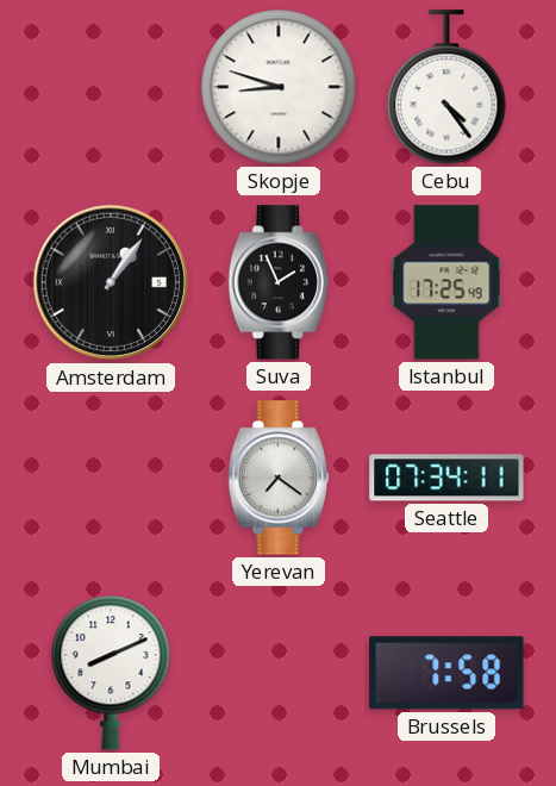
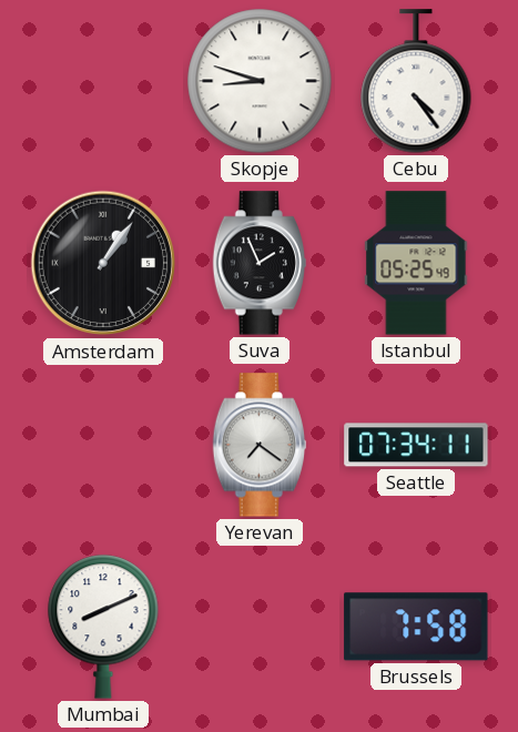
Istanbul: 17:25 -> 05:25
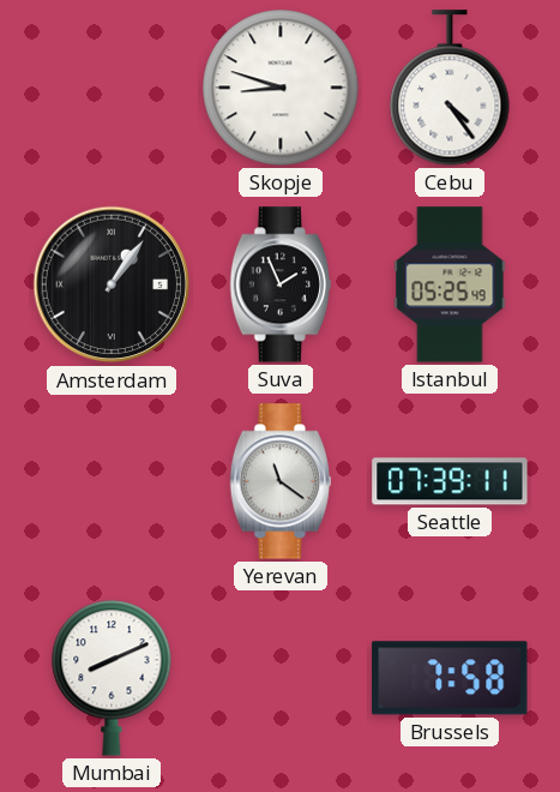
Yerevan: 7:21 -> 11:21
Seattle: 07:34 -> 07:39
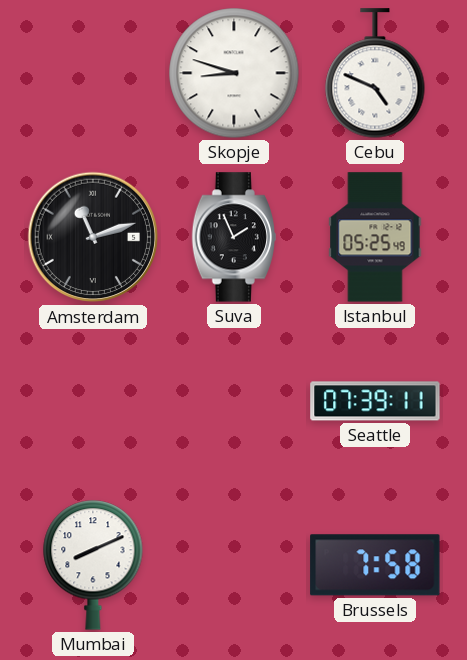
Cebu: 4:24 -> 4:49
Amsterdam: 1:06 -> 11:12
Yerevan: 11:21 -> none
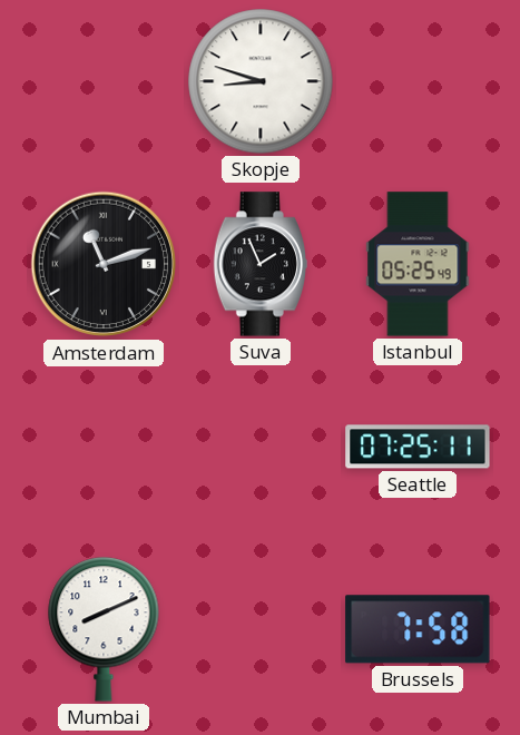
Cebu: 4:49 -> none
Seattle: 07:39 -> 07:25
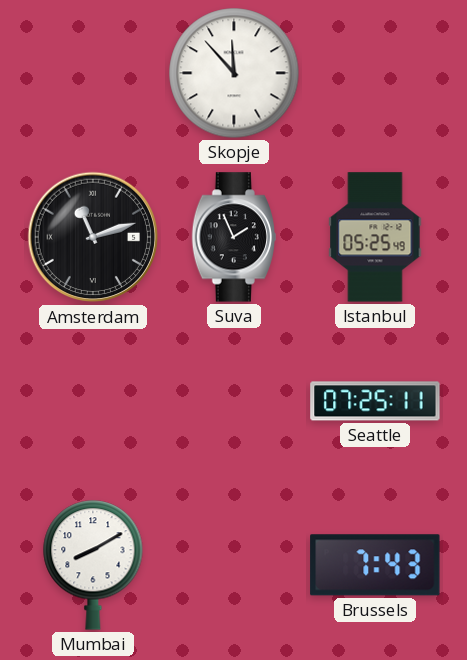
Skopje: 8:48 -> 11:53
Mumbai: 8:11 -> 8:10
Brussels: 7:58 -> 7:43
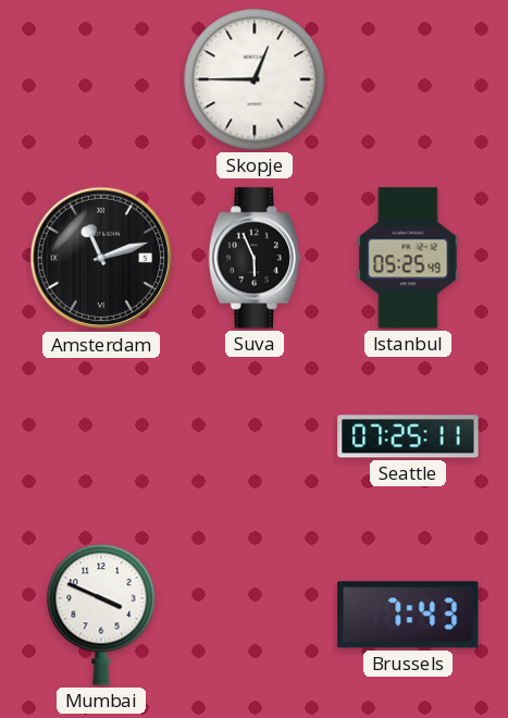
Skopje: 11:53 -> 12:45
Suva: 1:56 -> 5:56
Mumbai: 8:10 -> 3:49
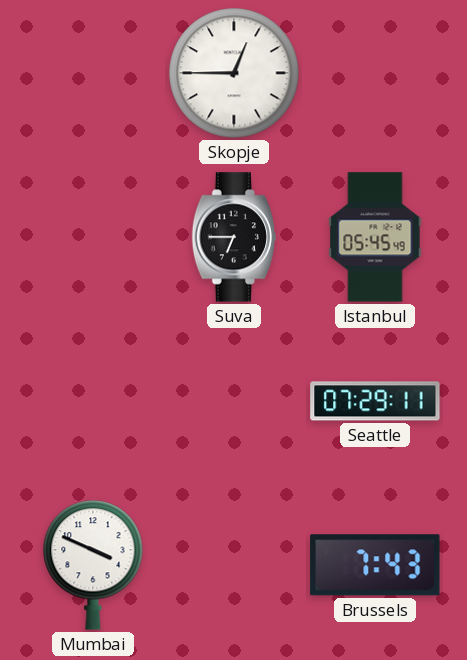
Amsterdam: 11:12 -> none
Suva: 5:56 -> 6:45
Istanbul: 05:25 -> 05:45
Seattle: 07:25 -> 07:29
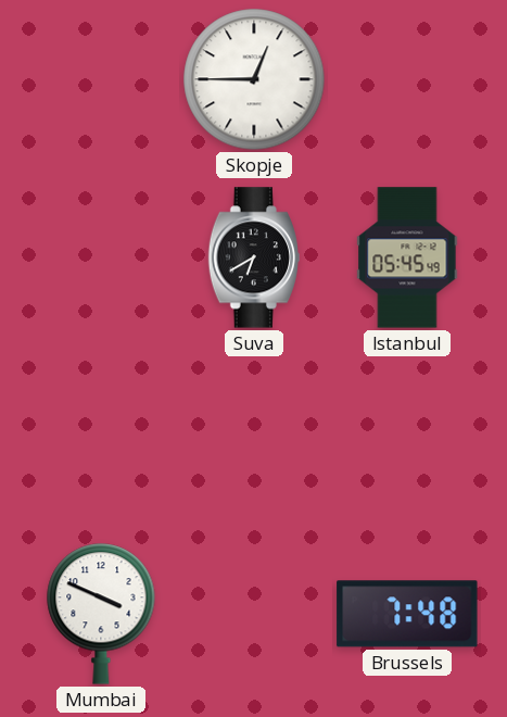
Suva: 6:45 -> 6:40
Seattle: 07:29 -> none
Brussels: 7:43 -> 7:48
